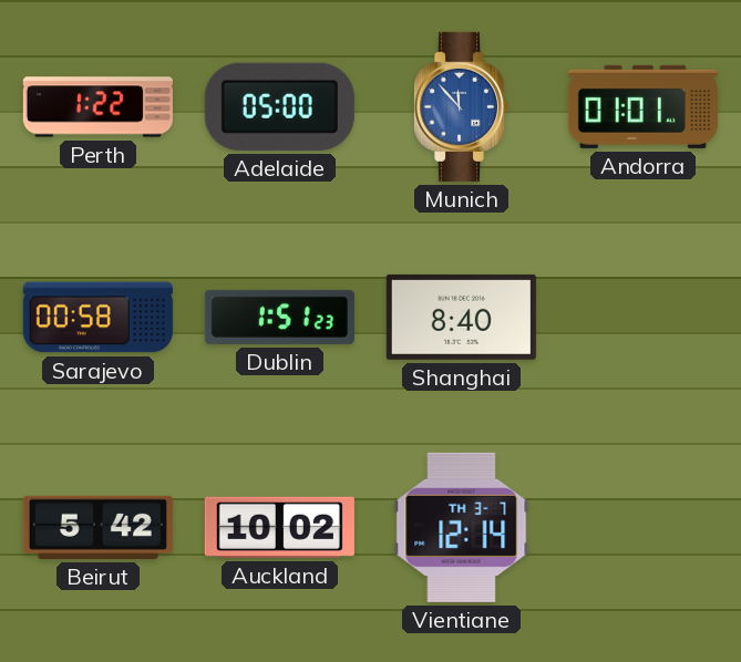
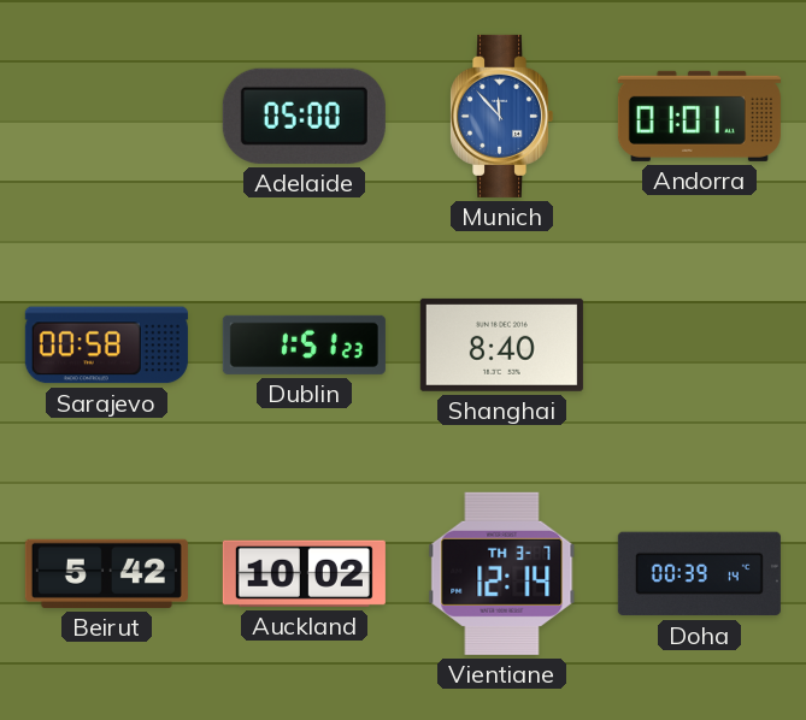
Perth: 1:22 -> none
Doha: none -> 00:39
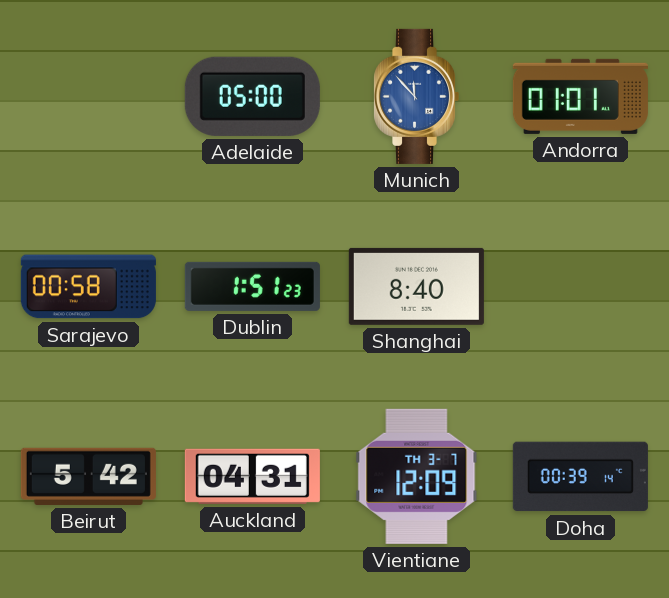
Auckland: 10:02 -> 04:31
Vientiane: 12:14 -> 12:09
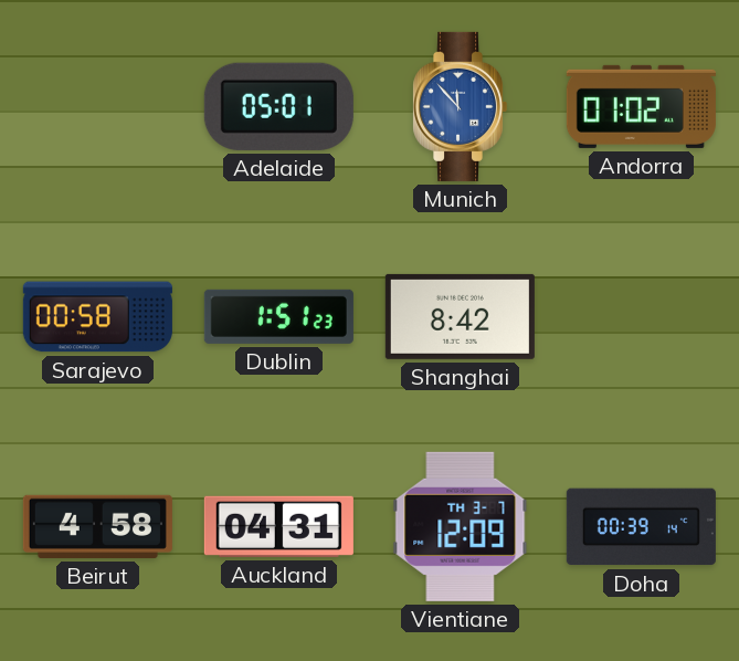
Adelaide: 05:00 -> 05:01
Andorra: 01:01 -> 01:02
Shanghai: 8:40 -> 8:42
Beirut: 5:42 -> 4:58
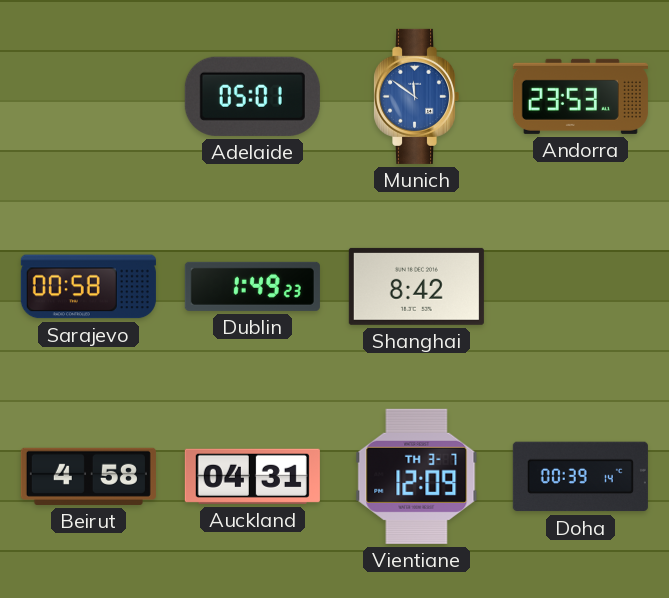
Munich: 11:53 -> 11:51
Andorra: 01:02 -> 23:53
Dublin: 1:51 -> 1:49
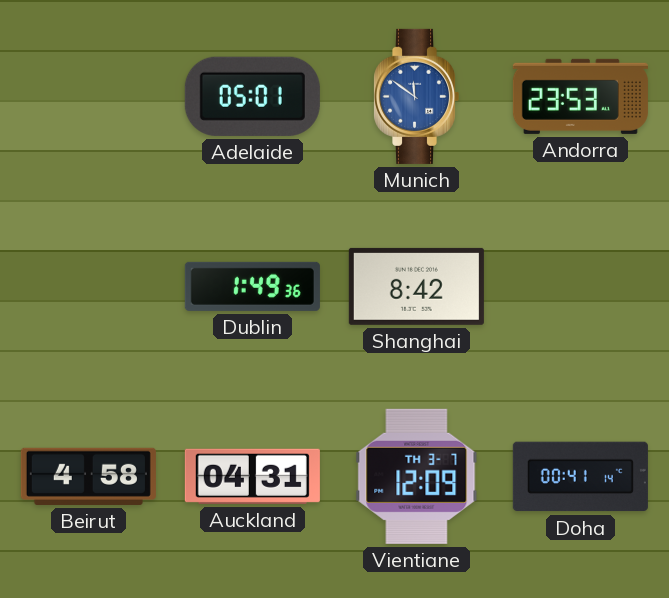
Sarajevo: 00:58 -> none
Dublin: 1:49:23 -> 1:49:36
Doha: 00:39 -> 00:41
